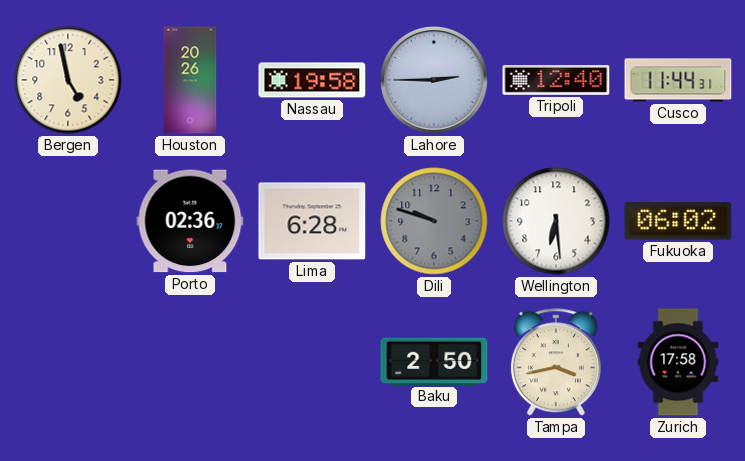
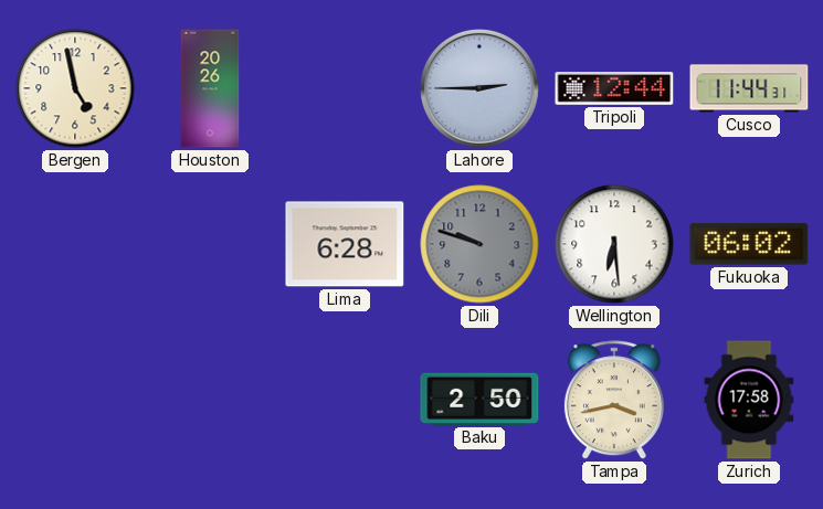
Nassau: 19:58 -> none
Tripoli: 12:40 -> 12:44
Porto: 02:36 -> none
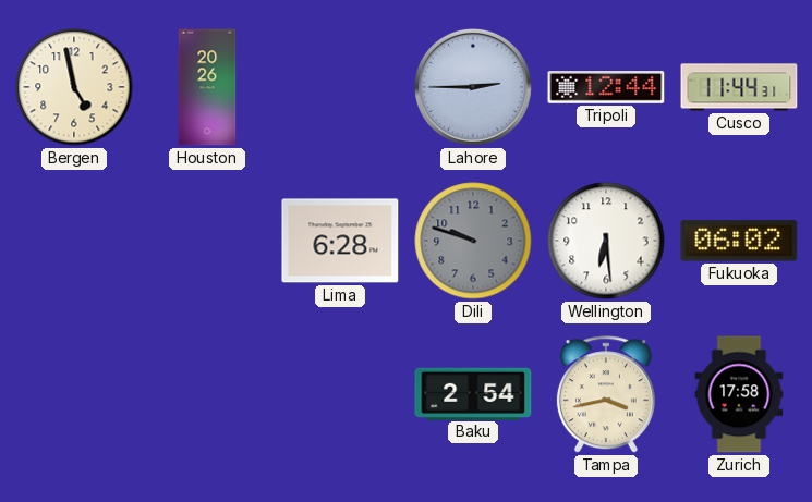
Baku: 2:50 -> 2:54
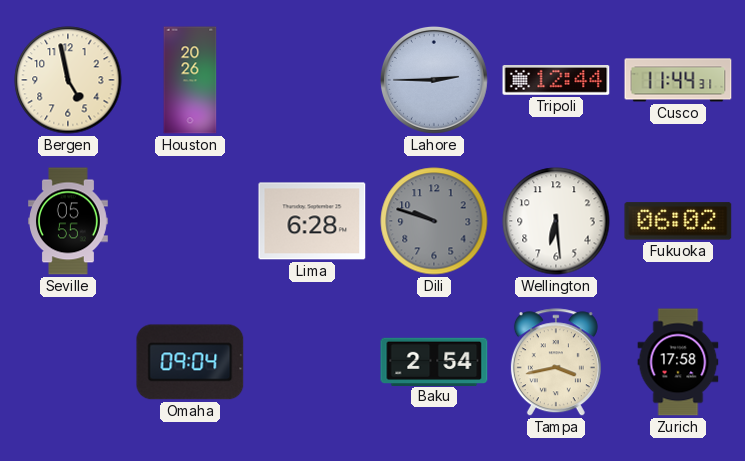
Seville: none -> 05:55
Omaha: none -> 09:04
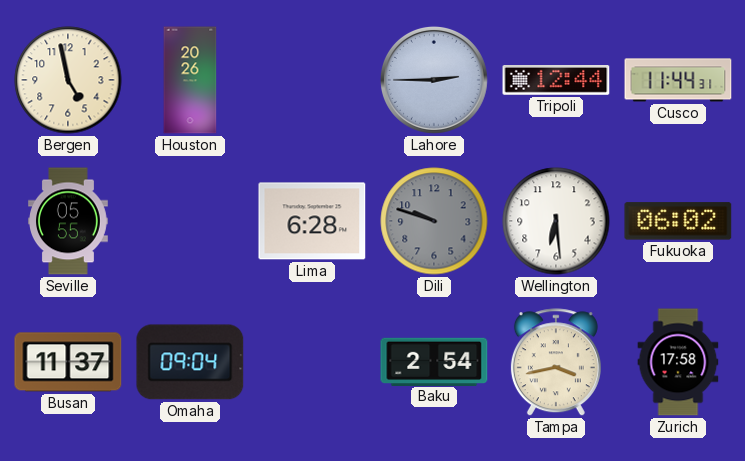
Busan: none -> 11:37
